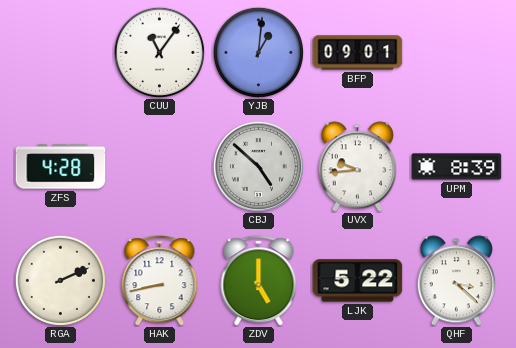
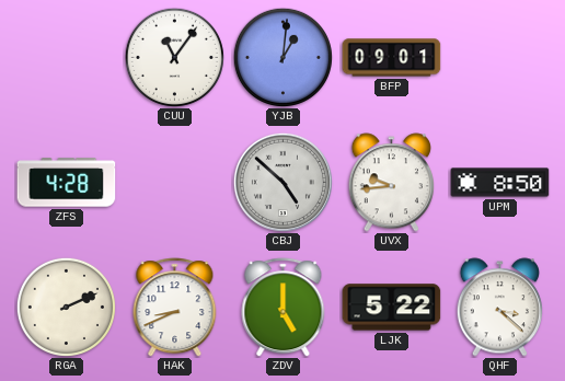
UPM: 8:39 -> 8:50
HAK: 8:43 -> 8:41
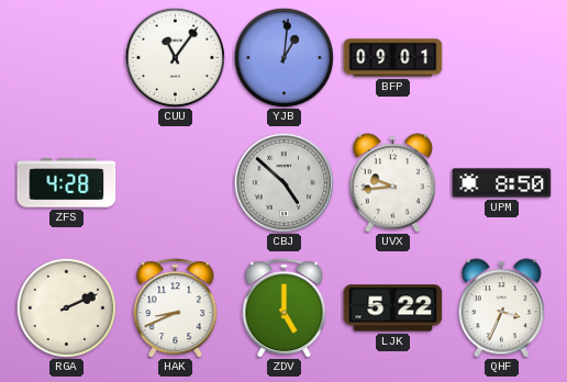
QHF: 3:22 -> 3:34
